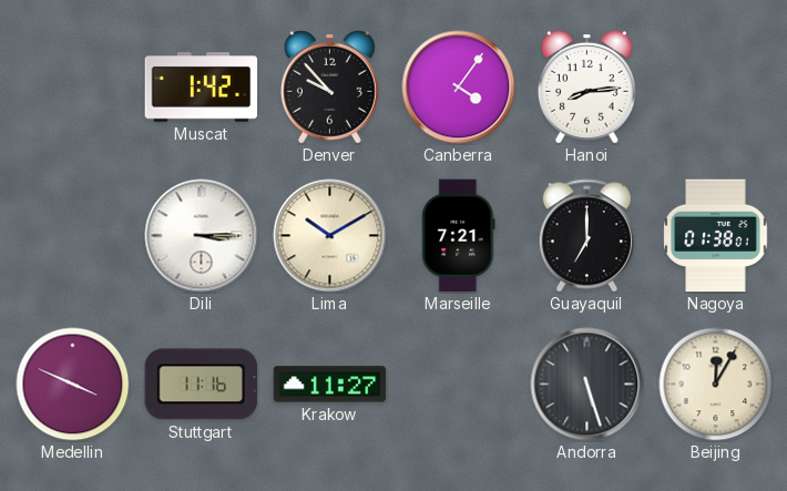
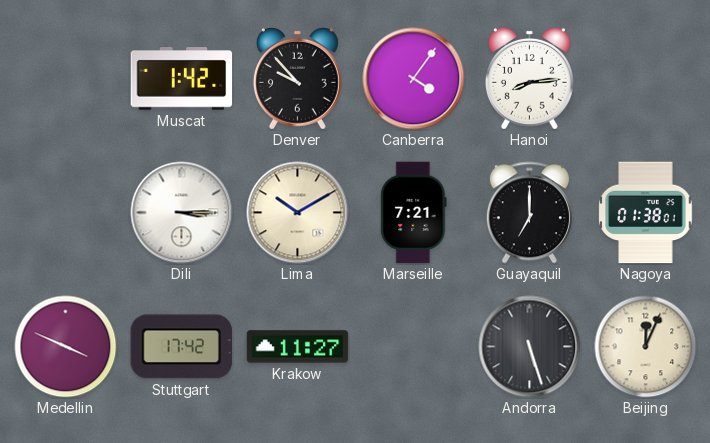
Stuttgart: 11:16 -> 17:42
Beijing: 12:05 -> 12:04
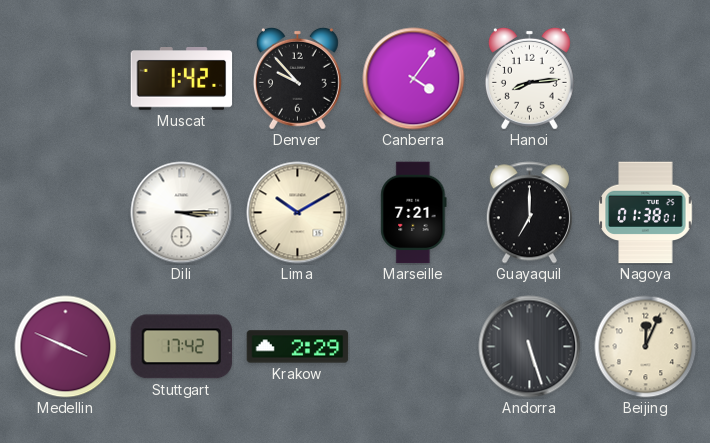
Krakow: 11:27 -> 2:29
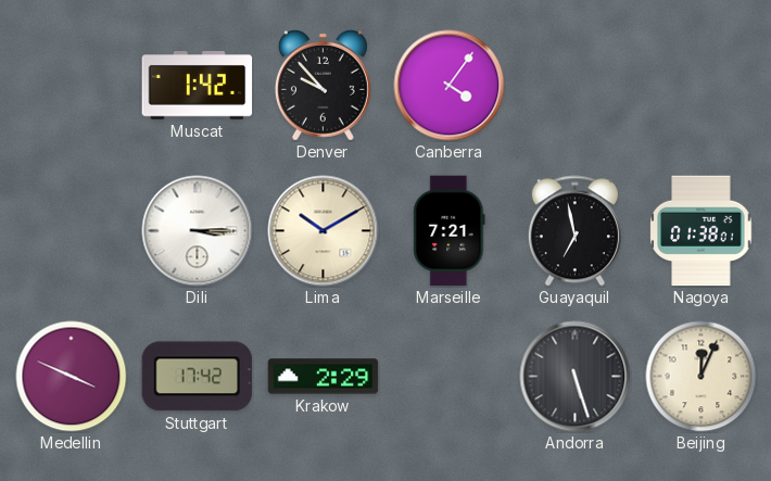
Hanoi: 8:14 -> none
Guayaquil: 7:00 -> 6:58
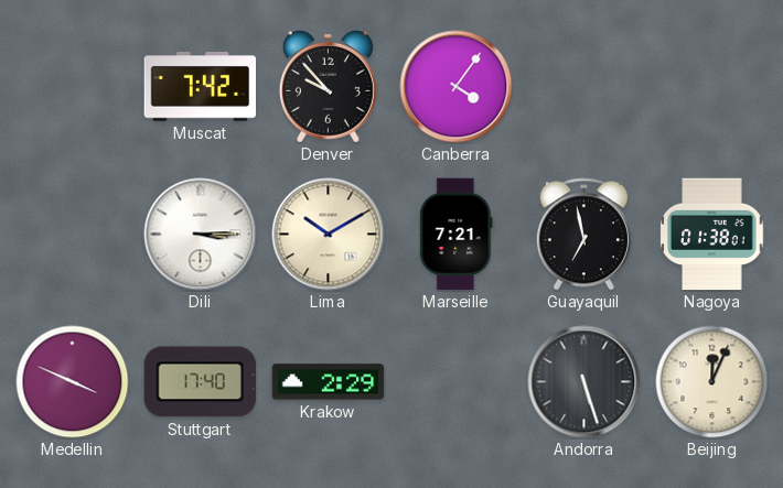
Muscat: 1:42 -> 7:42
Stuttgart: 17:42 -> 17:40
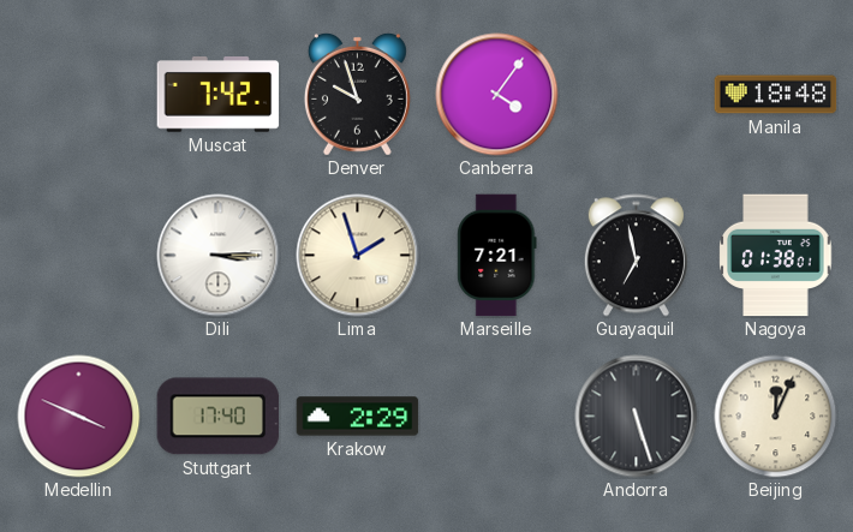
Denver: 9:53 -> 9:57
Manila: none -> 18:48
Lima: 10:10 -> 1:57
